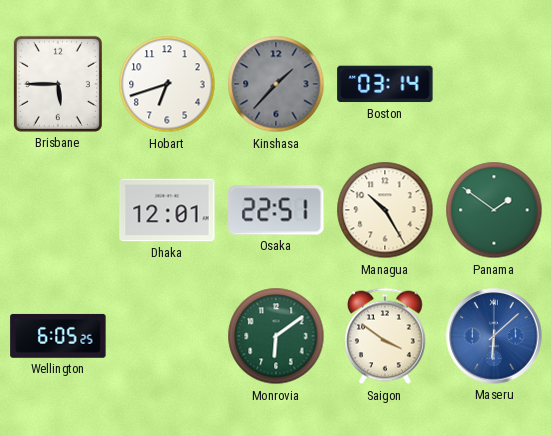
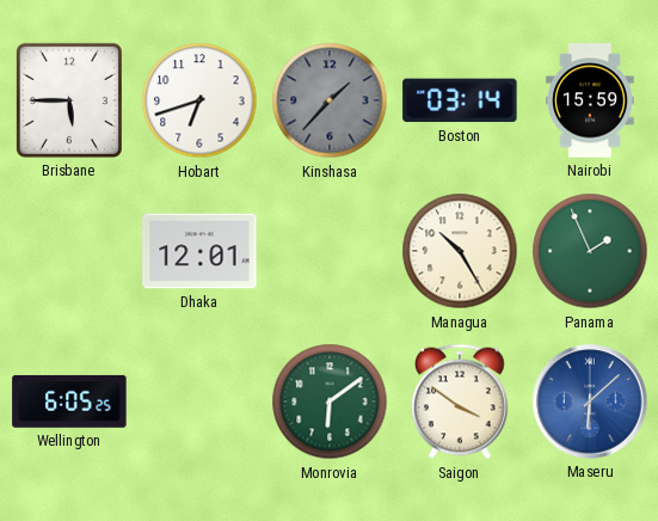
Nairobi: none -> 15:59
Osaka: 22:51 -> none
Panama: 1:51 -> 1:56
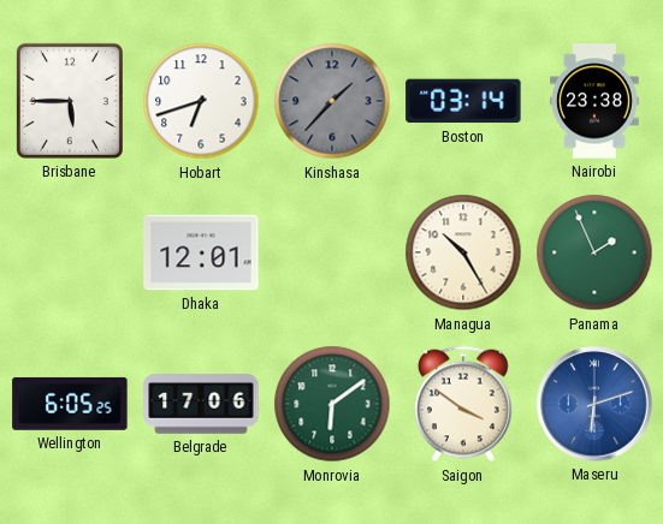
Nairobi: 15:59 -> 23:38
Belgrade: none -> 17:06
Maseru: 6:08 -> 6:12
